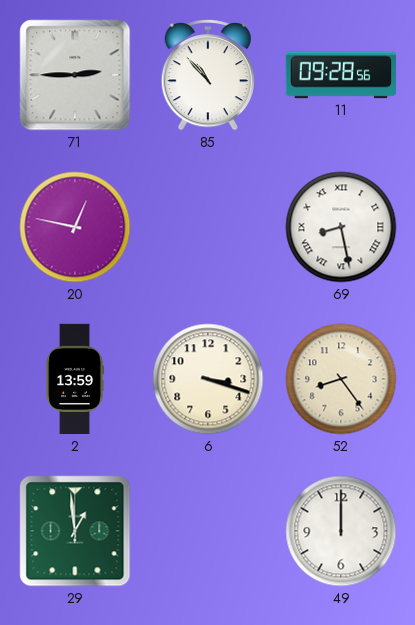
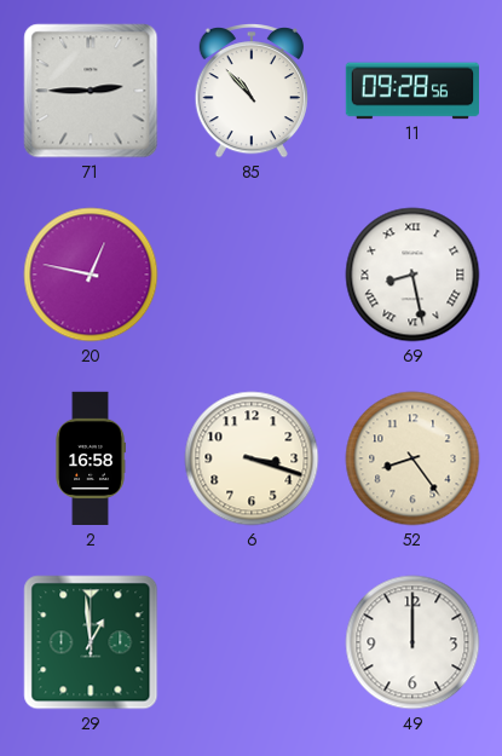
2: 13:59 -> 16:58
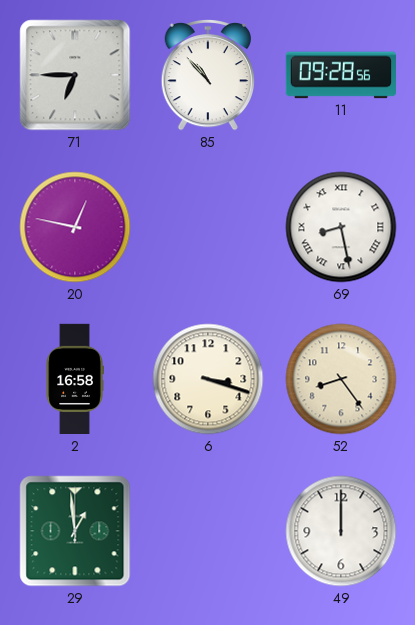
71: 2:45 -> 6:45
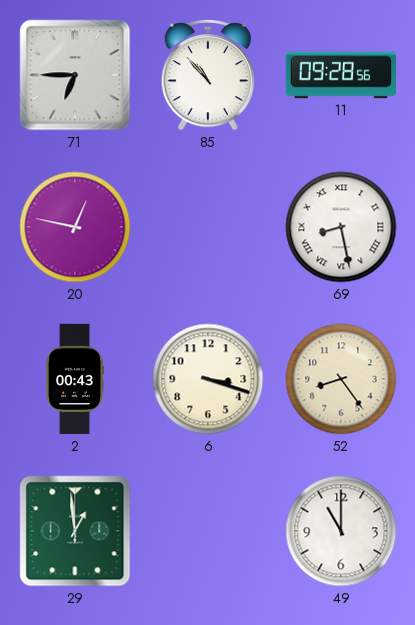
2: 16:58 -> 00:43
49: 12:00 -> 11:00
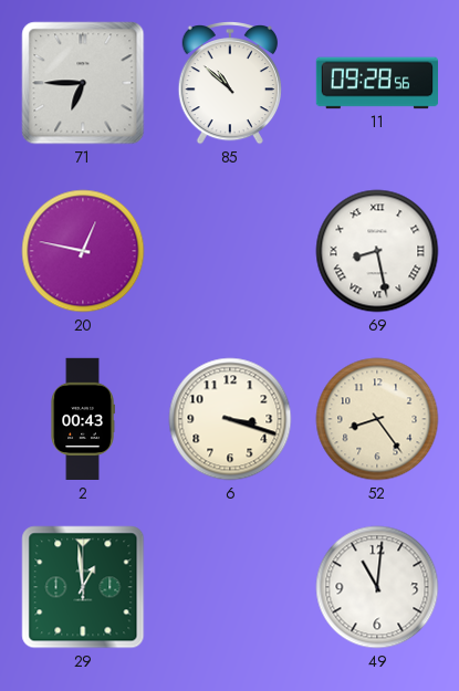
85: 10:53 -> 10:52
49: 11:00 -> 11:01
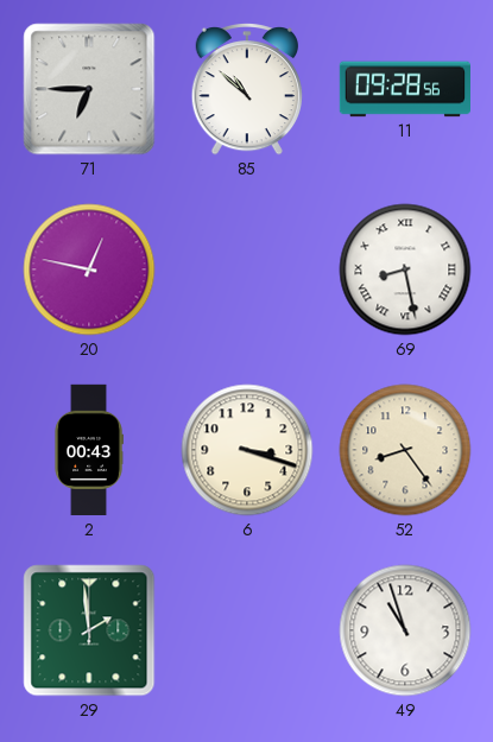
29: 12:59 -> 1:59
49: 11:01 -> 10:57
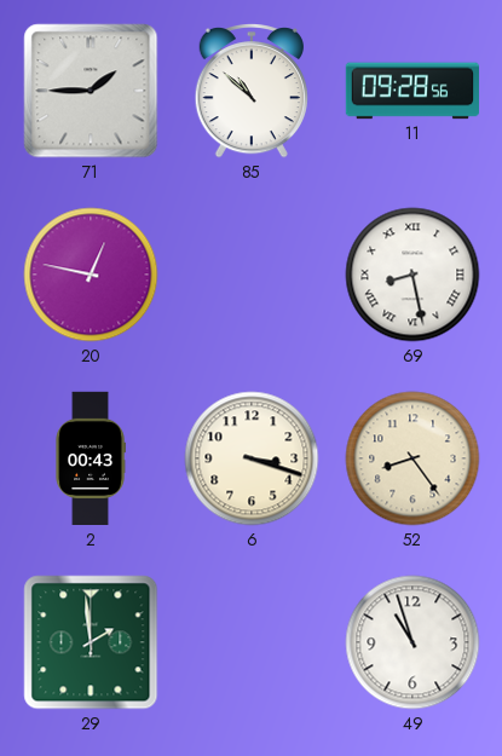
71: 6:45 -> 1:45
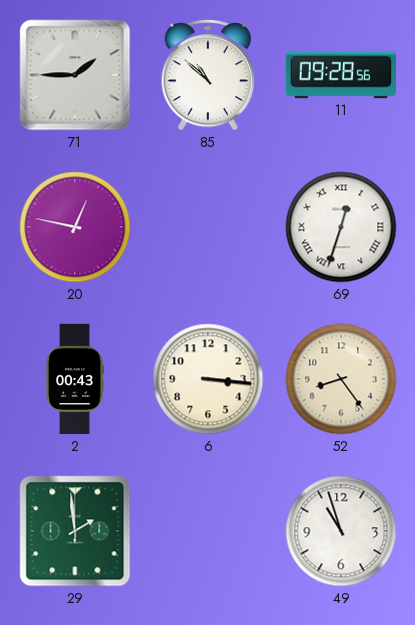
69: 8:28 -> 12:33
6: 3:18 -> 3:16
